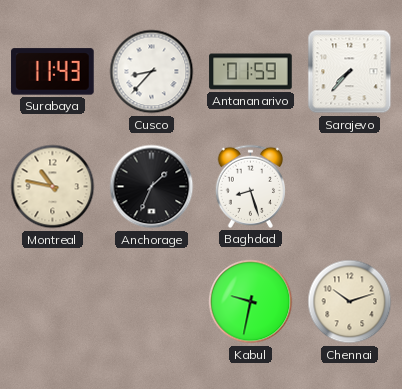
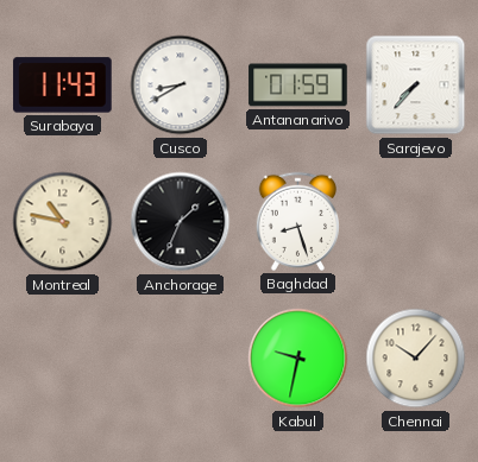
Cusco: 8:37 -> 8:40
Chennai: 10:12 -> 10:07
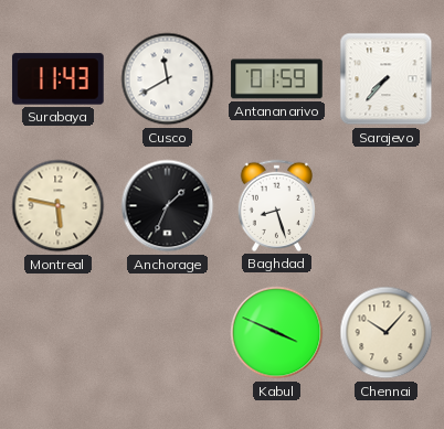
Cusco: 8:40 -> 11:40
Montreal: 10:47 -> 5:47
Kabul: 9:32 -> 3:49
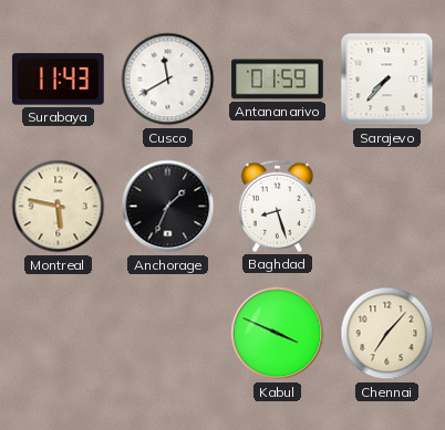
Chennai: 10:07 -> 7:07
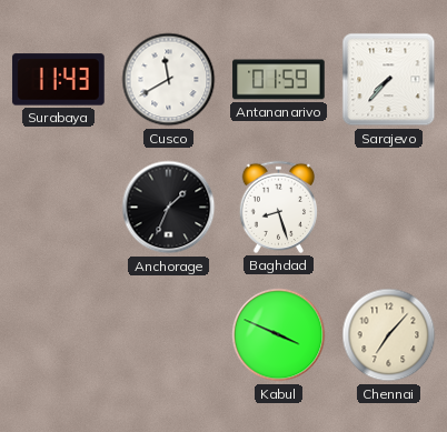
Montreal: 5:47 -> none
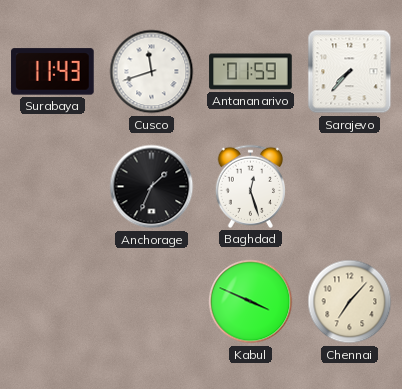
Cusco: 11:40 -> 11:42
Baghdad: 8:27 -> 12:27
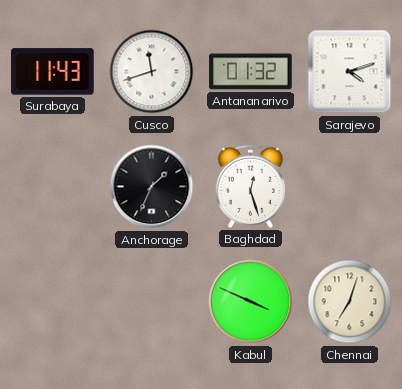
Antananarivo: 01:59 -> 01:32
Sarajevo: 7:37 -> 4:12
Chennai: 7:07 -> 7:03
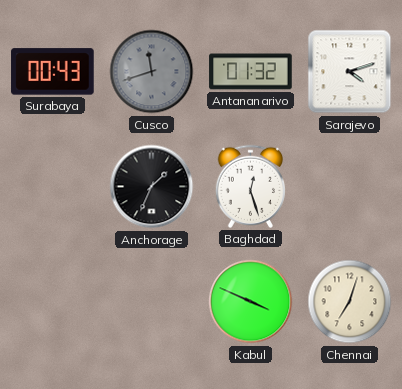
Surabaya: 11:43 -> 00:43
Cusco dial: white -> grey
